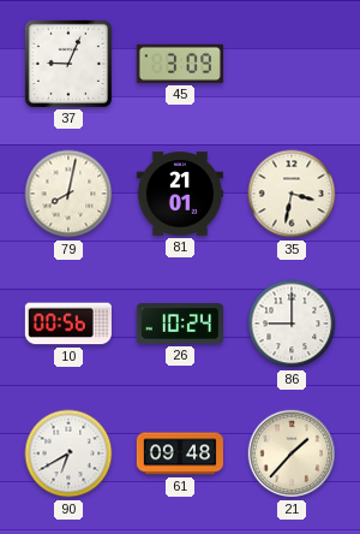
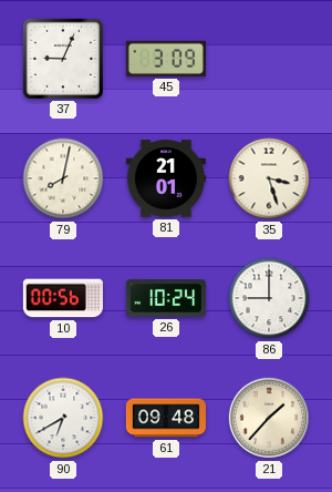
35: 3:32 -> 3:27
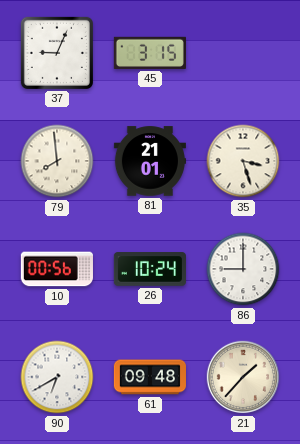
45: 3:09 -> 3:15
79: 8:02 -> 7:59
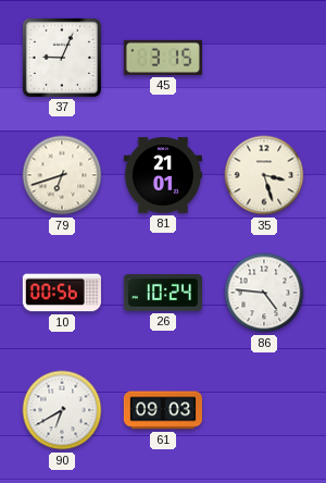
79: 7:59 -> 6:42
86: 9:00 -> 4:46
61: 09:48 -> 09:03
21: 1:37 -> none
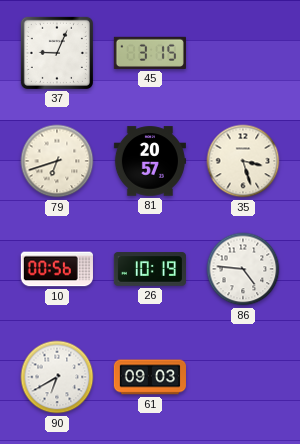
81: 21:01 -> 20:57
26: 10:24 -> 10:19
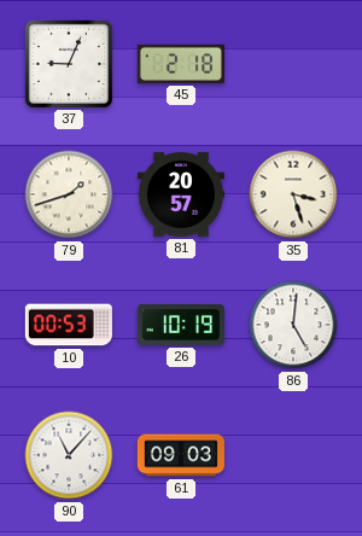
45: 3:15 -> 2:18
79: 6:42 -> 1:42
10: 00:56 -> 00:53
86: 4:46 -> 5:01
90: 6:40 -> 11:07
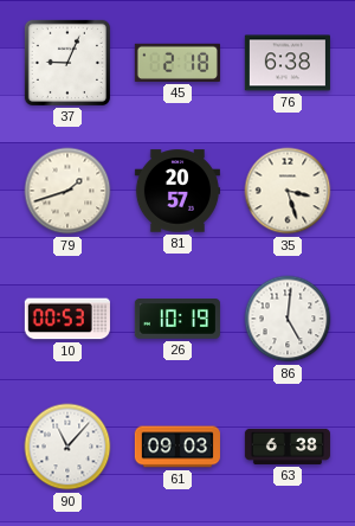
76: none -> 6:38
63: none -> 6:38
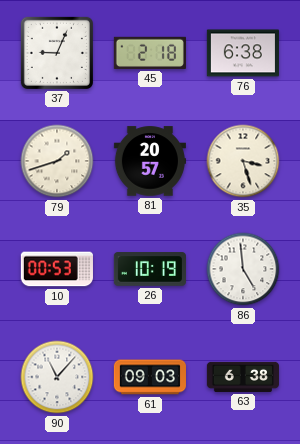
86: 5:01 -> 4:59
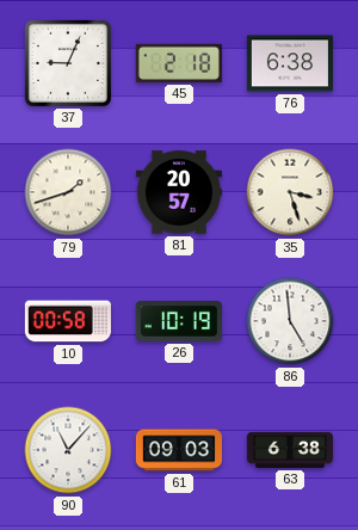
10: 00:53 -> 00:58
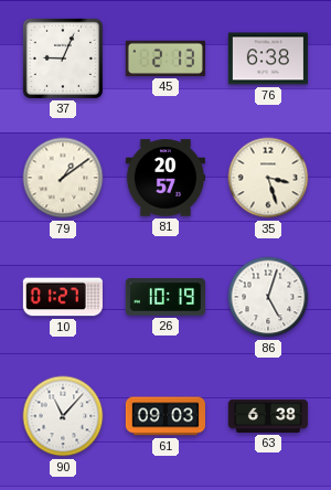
45: 2:18 -> 2:13
79: 1:42 -> 1:09
10: 00:58 -> 01:27
86: 4:59 -> 5:03
